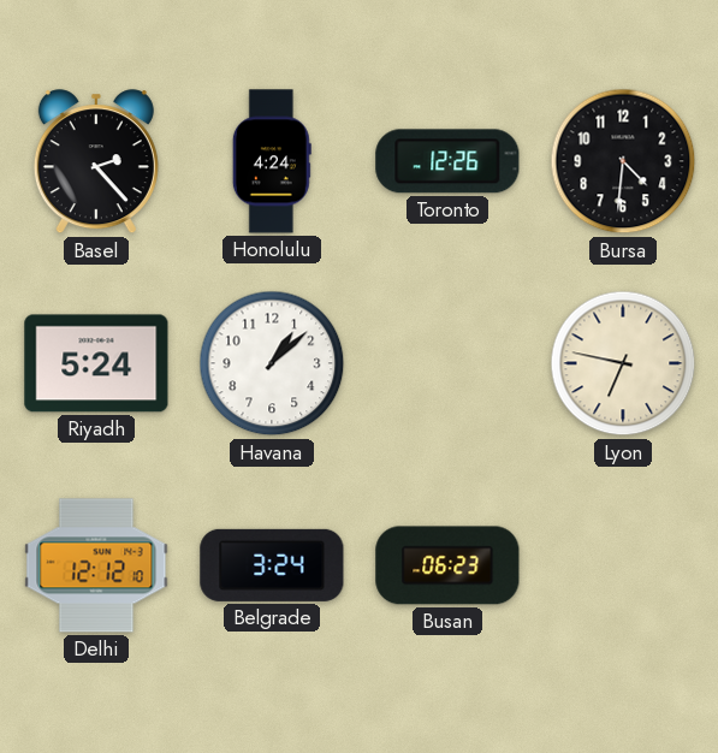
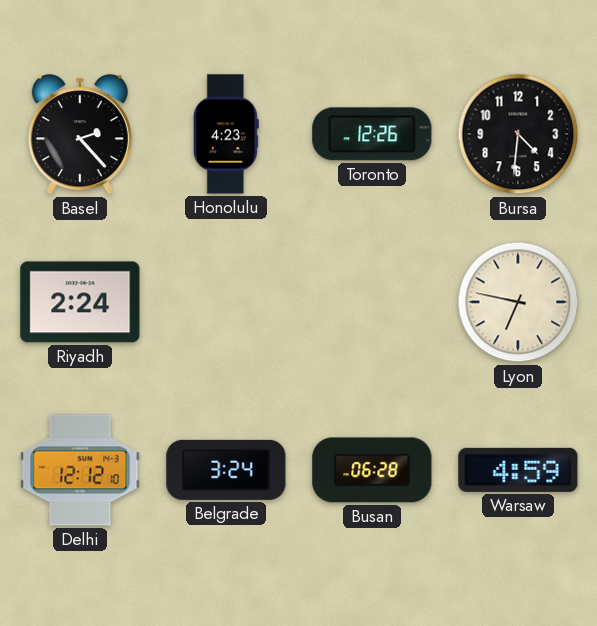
Honolulu: 4:24 -> 4:23
Riyadh: 5:24 -> 2:24
Havana: 1:08 -> none
Busan: 06:23 -> 06:28
Warsaw: none -> 4:59
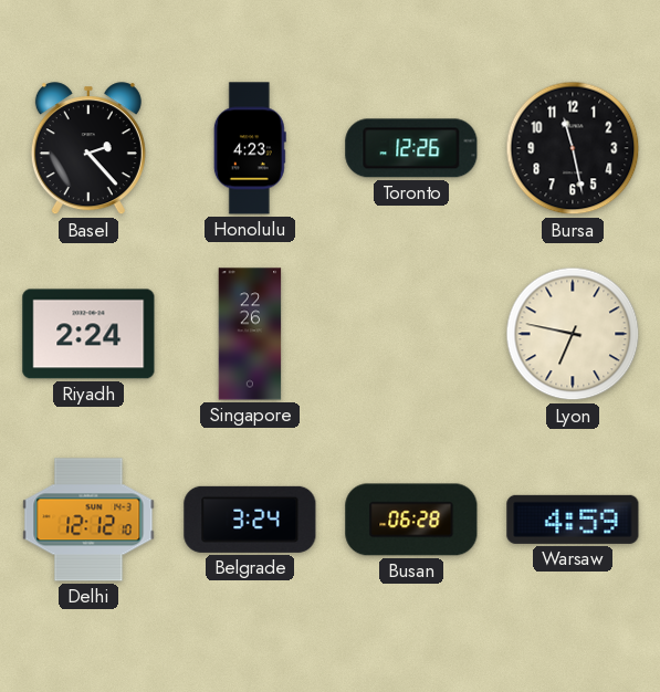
Bursa: 4:31 -> 11:28
Singapore: none -> 22:26
